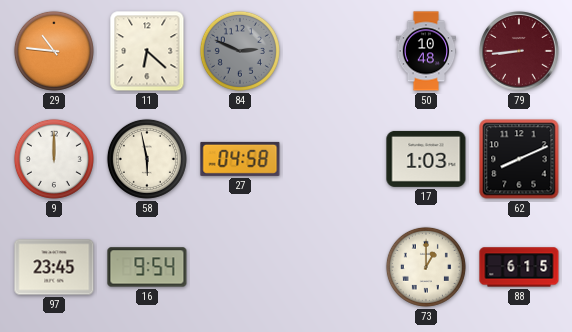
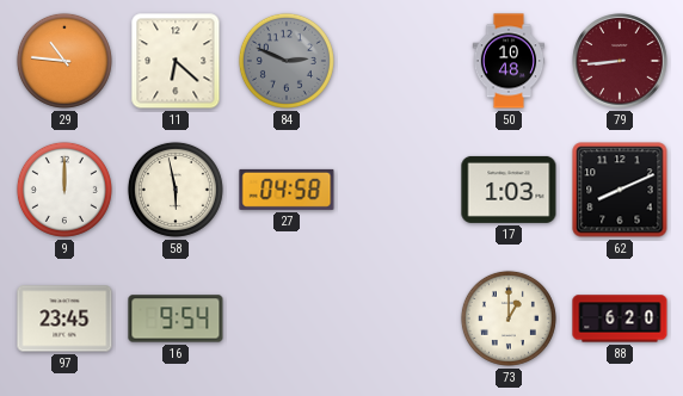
88: 6:15 -> 6:20
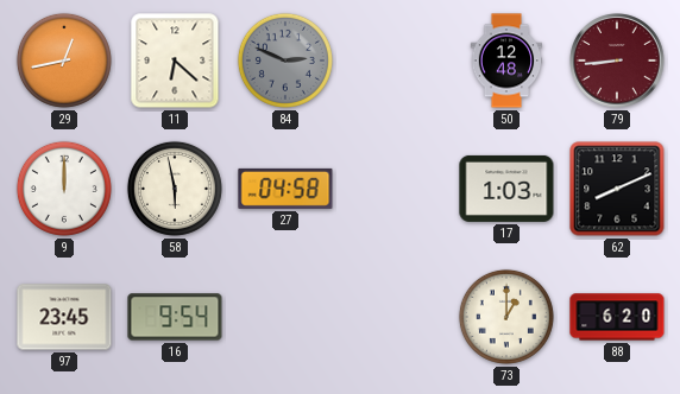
29: 10:46 -> 12:43
50: 10:48 -> 12:48
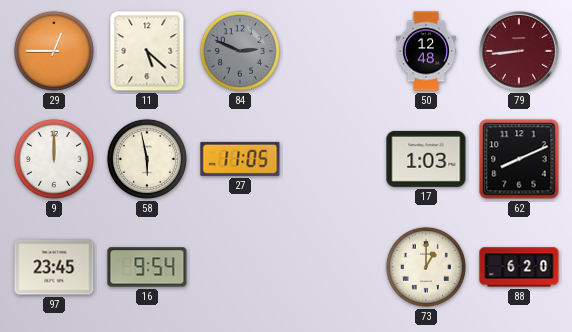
29: 12:43 -> 12:45
11: 6:22 -> 5:22
27: 04:58 -> 11:05
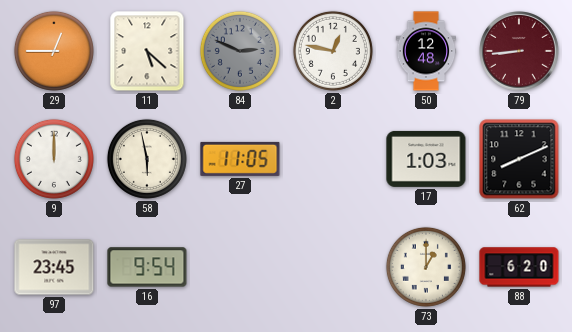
2: none -> 12:47
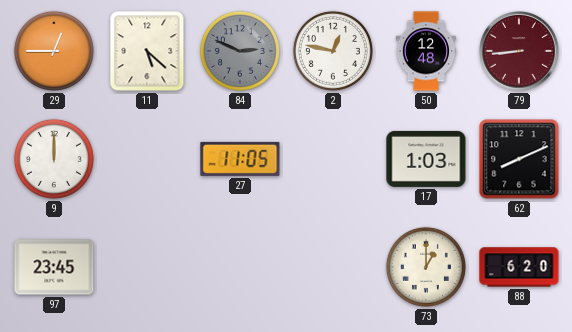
58: 5:58 -> none
16: 9:54 -> none
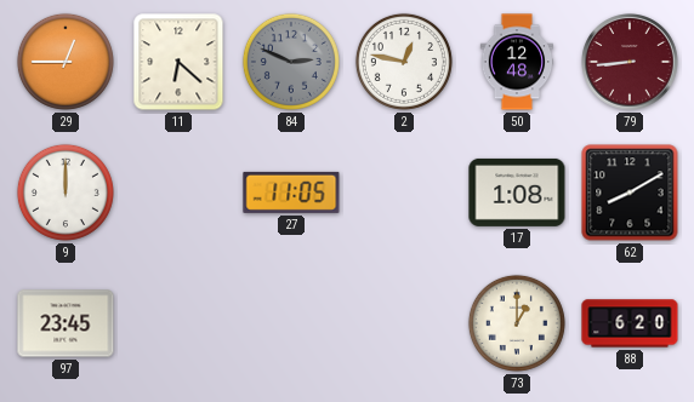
11: 5:22 -> 6:22
17: 1:03 -> 1:08
62: 8:11 -> 8:10
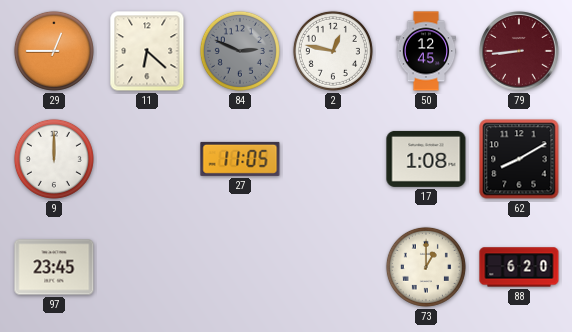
50: 12:48 -> 12:45
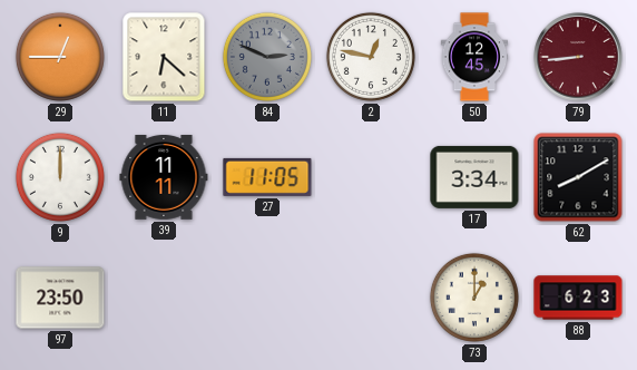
39: none -> 11:11
17: 1:08 -> 3:34
97: 23:45 -> 23:50
88: 6:20 -> 6:23
